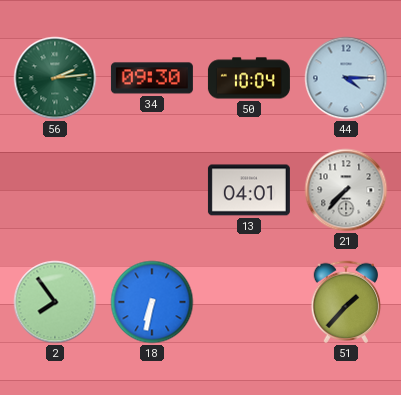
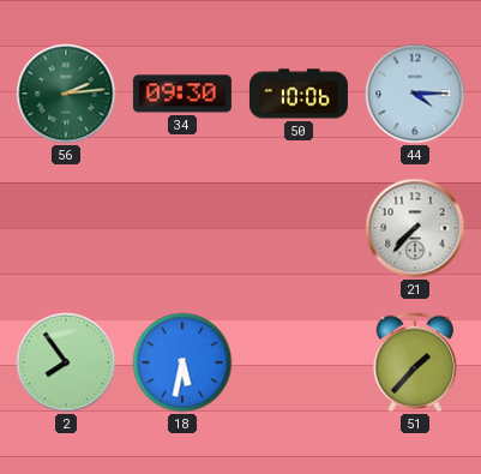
50: 10:04 -> 10:06
13: 04:01 -> none
18: 6:32 -> 5:32
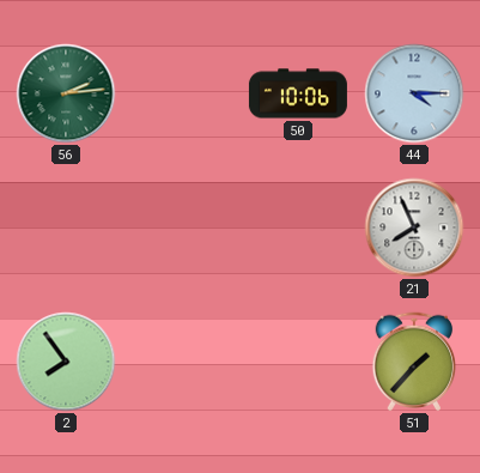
34: 09:30 -> none
21: 7:37 -> 7:56
18: 5:32 -> none
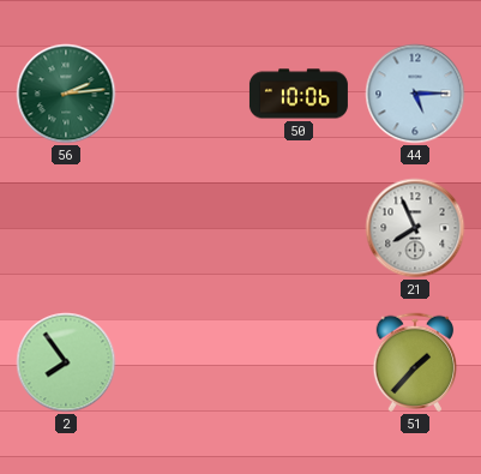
44: 4:15 -> 5:15
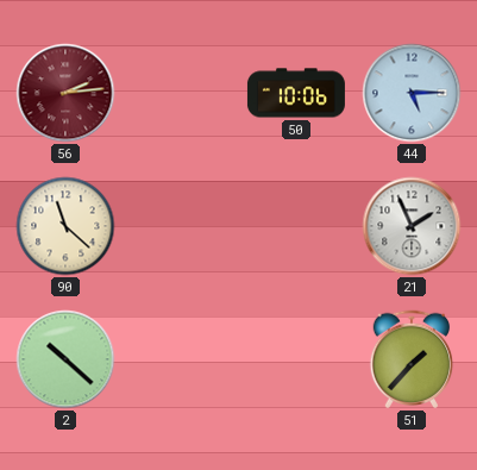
56 dial: green -> burgundy
90: none -> 11:22
21: 7:56 -> 1:56
2: 7:54 -> 10:22
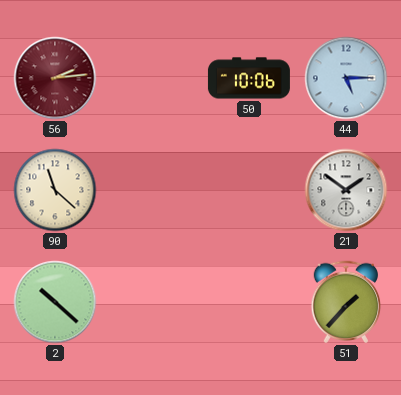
21: 1:56 -> 1:51
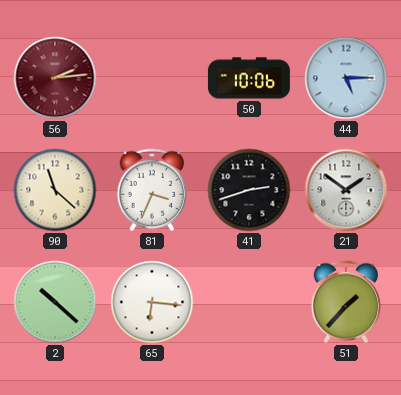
81: none -> 3:34
41: none -> 2:42
65: none -> 6:16
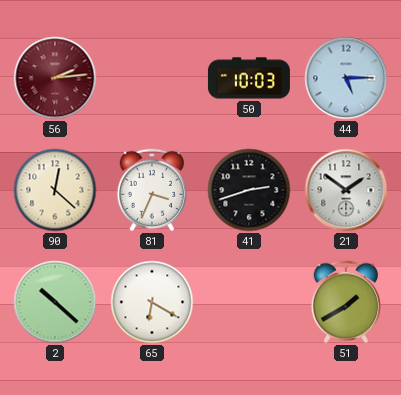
50: 10:06 -> 10:03
90: 11:22 -> 12:22
65: 6:16 -> 6:20
51: 1:37 -> 1:40
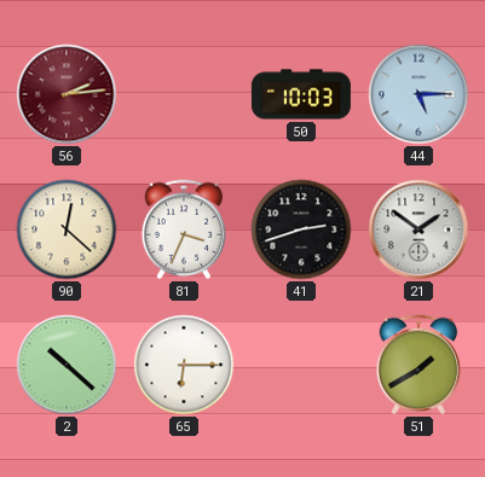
65: 6:20 -> 6:15
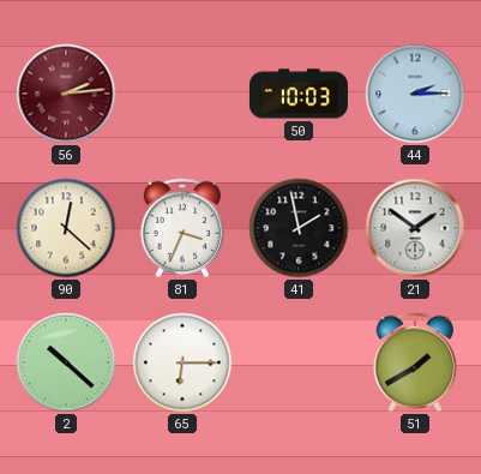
44: 5:15 -> 2:15
41: 2:42 -> 1:58
